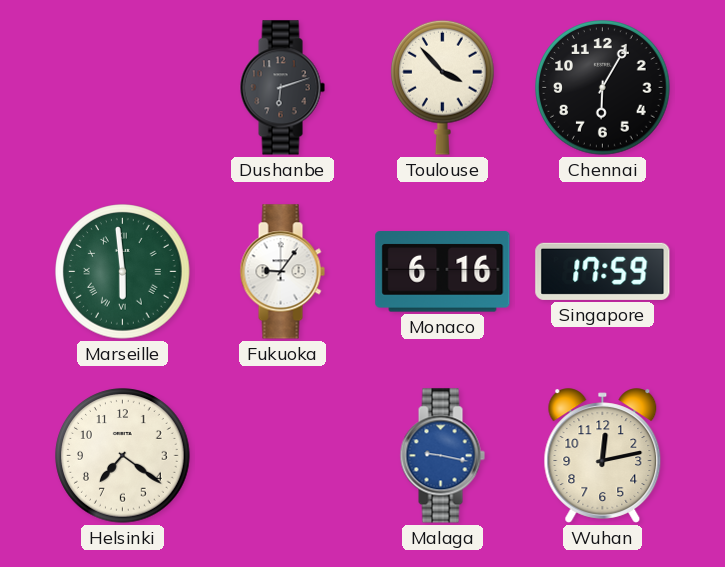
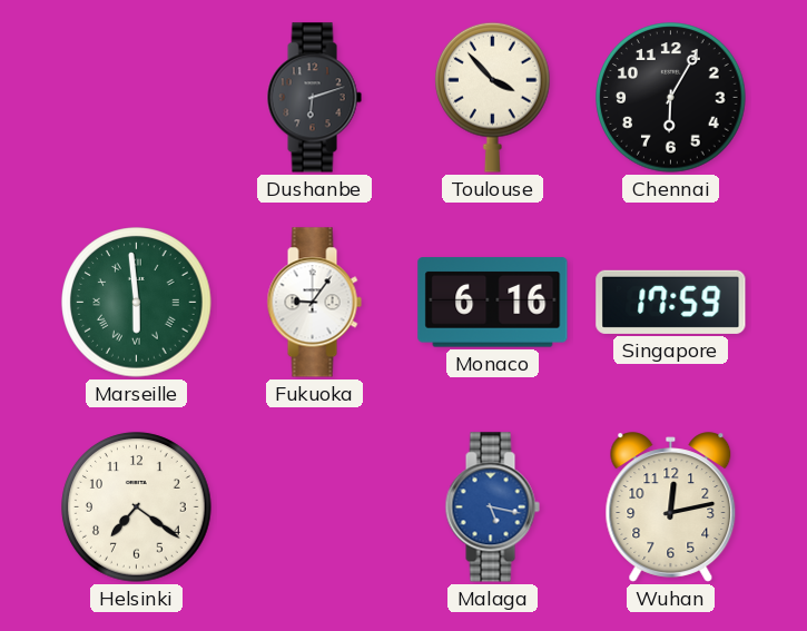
Malaga: 9:17 -> 5:17
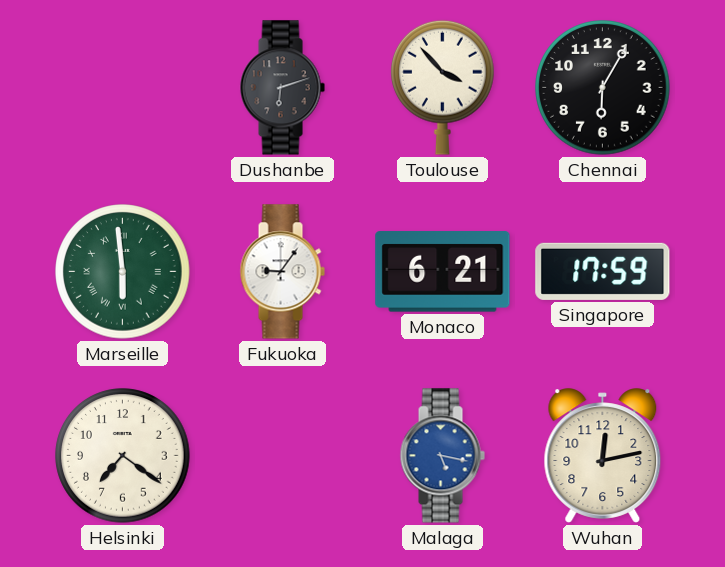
Monaco: 6:16 -> 6:21
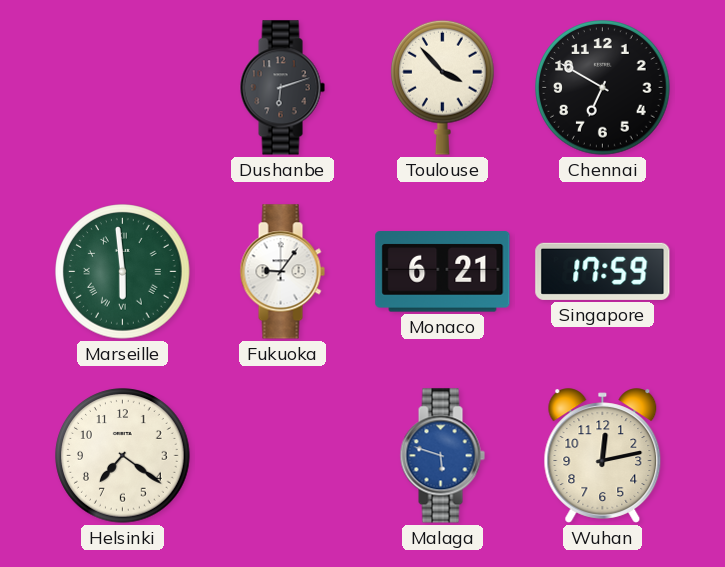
Chennai: 6:05 -> 6:50
Malaga: 5:17 -> 5:48
